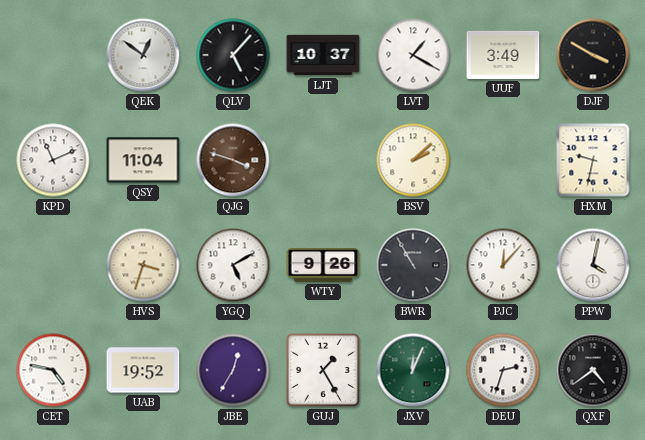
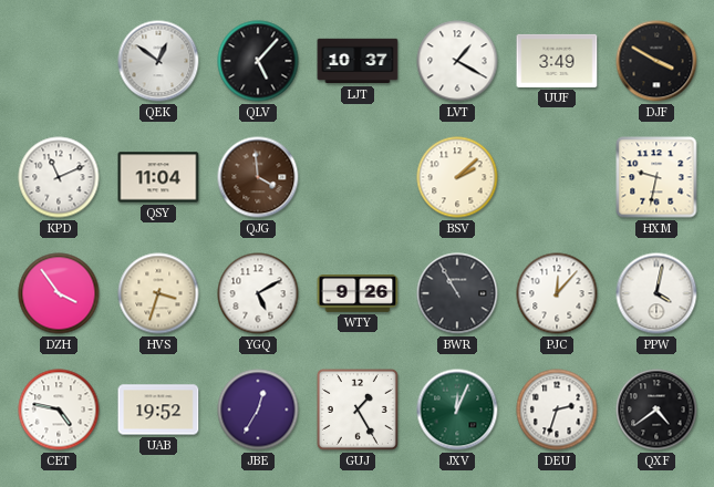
QJG: 3:48 -> 3:59
DZH: none -> 3:54
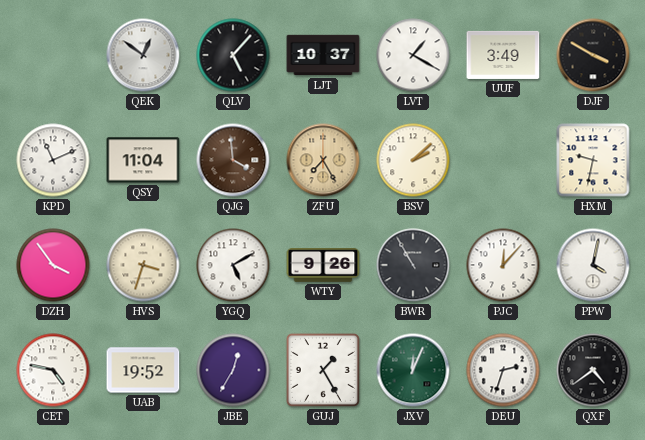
ZFU: none -> 7:25
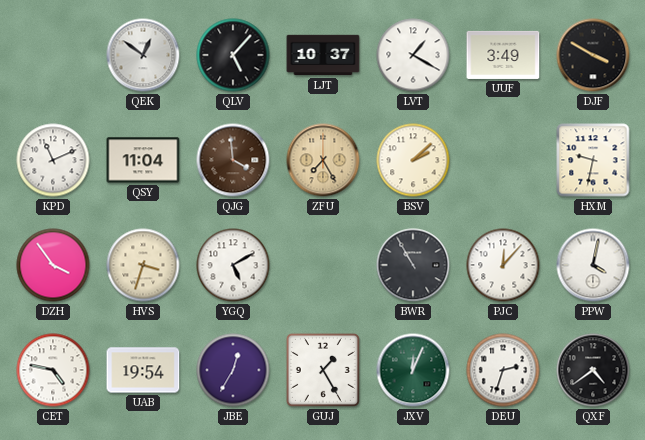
WTY: 9:26 -> none
UAB: 19:52 -> 19:54
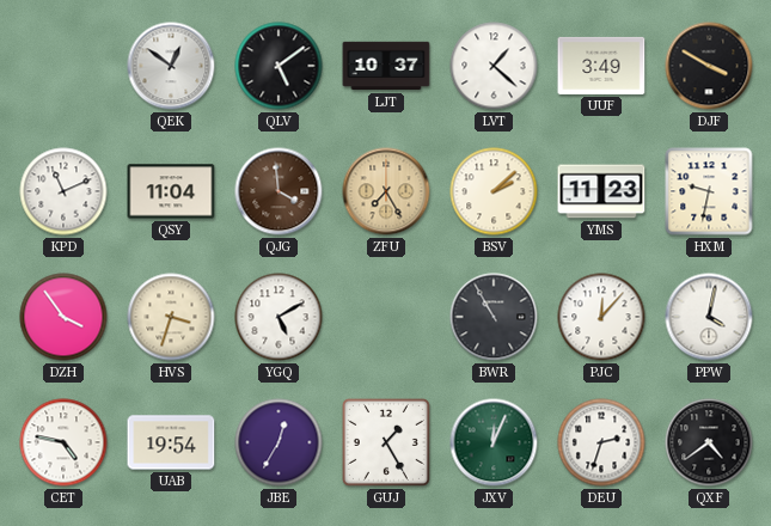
QLV: 5:07 -> 5:09
LVT: 1:20 -> 1:22
YMS: none -> 11:23
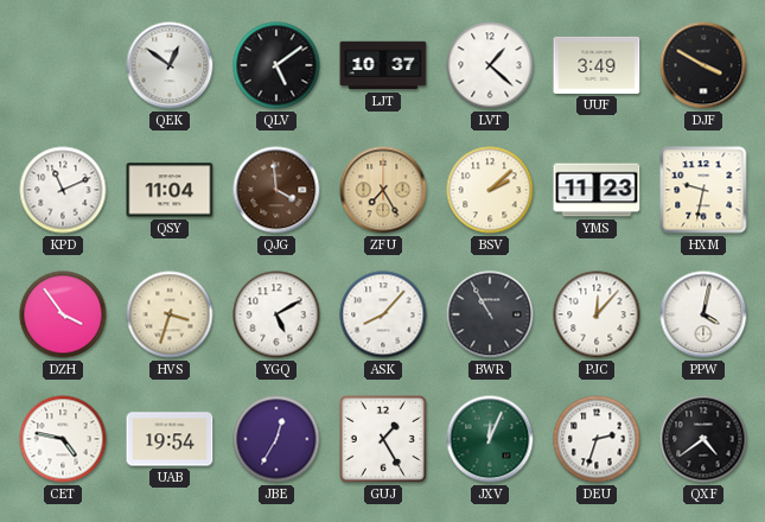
ASK: none -> 8:07
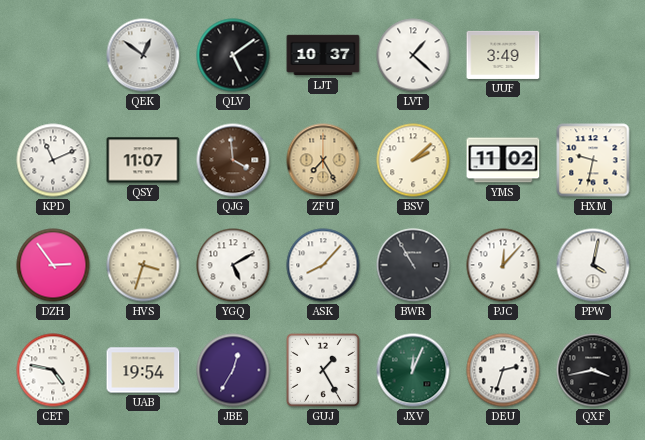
DJF: 3:50 -> none
QSY: 11:04 -> 11:07
YMS: 11:23 -> 11:02
DZH: 3:54 -> 2:54
QXF: 4:39 -> 3:43
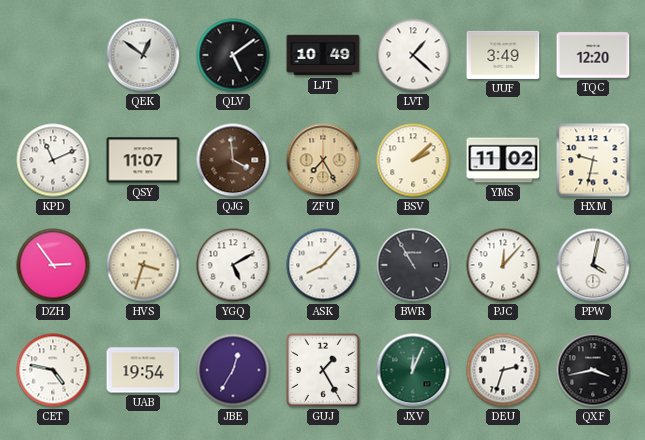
LJT: 10:37 -> 10:49
TQC: none -> 12:20
